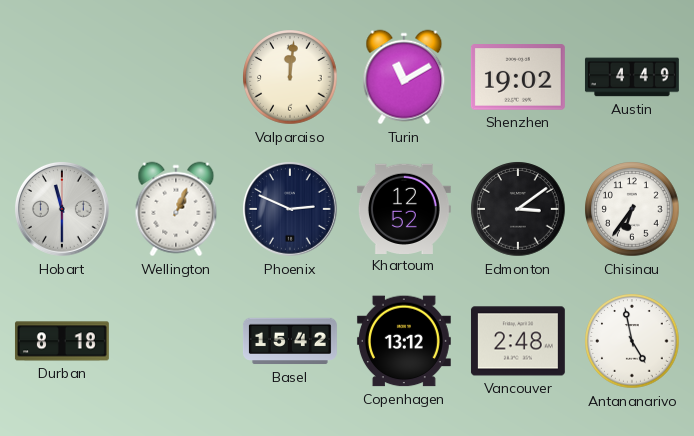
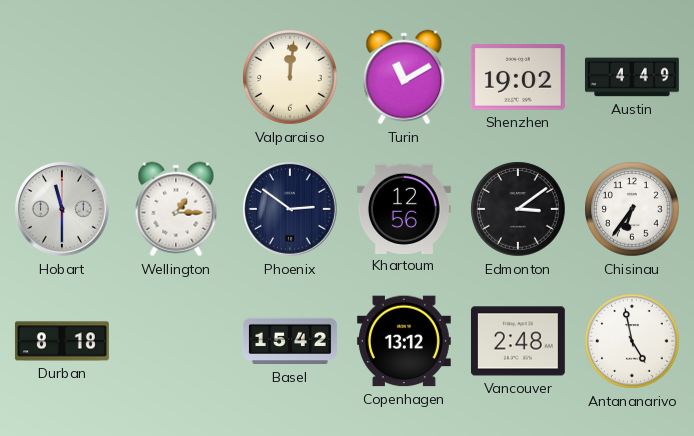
Wellington: 1:04 -> 1:15
Phoenix: 2:49 -> 2:51
Khartoum: 12:52 -> 12:56
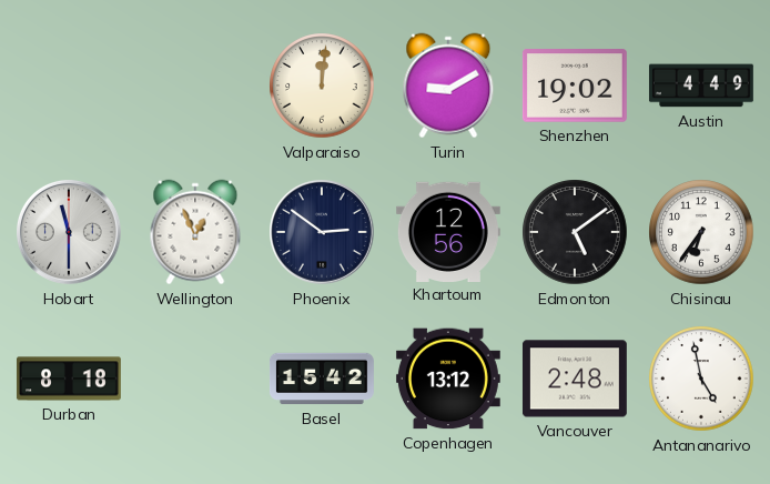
Turin: 11:10 -> 9:10
Wellington: 1:15 -> 12:56
Edmonton: 3:09 -> 5:09
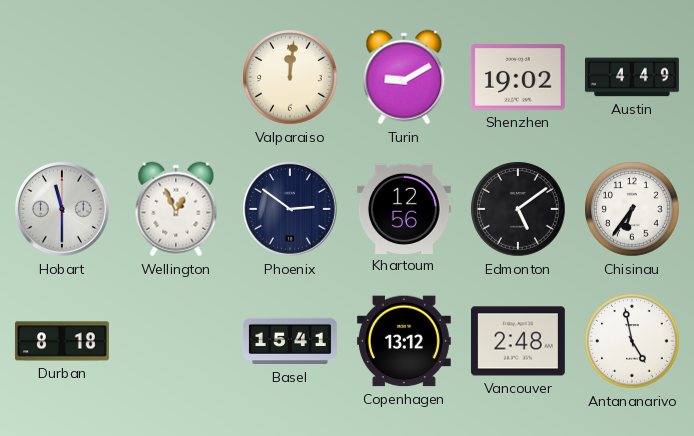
Basel: 15:42 -> 15:41
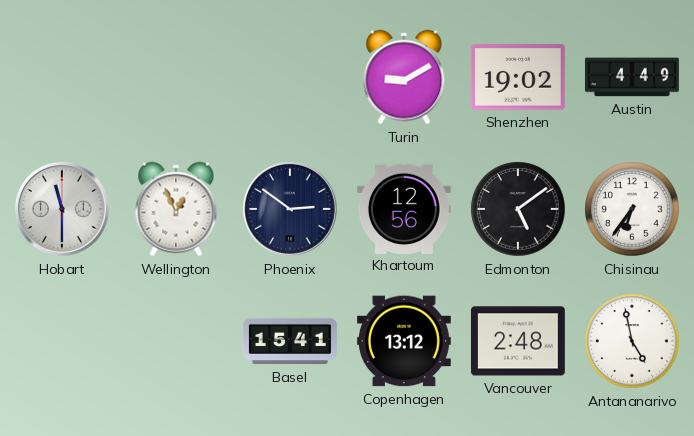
Valparaiso: 12:01 -> none
Durban: 8:18 -> none
